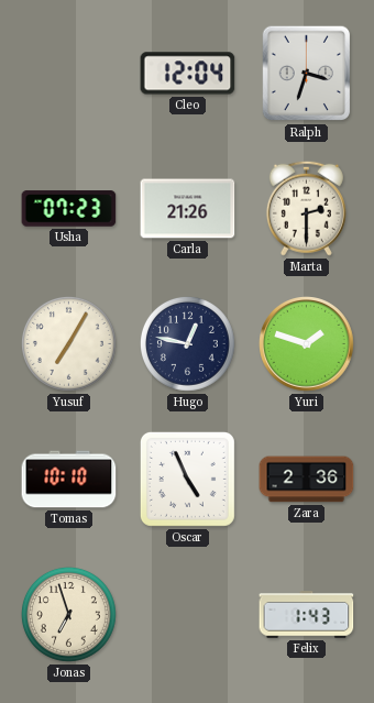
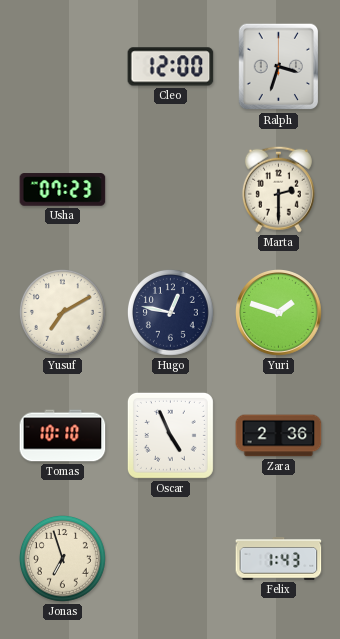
Cleo: 12:04 -> 12:00
Carla: 21:26 -> none
Yusuf: 7:05 -> 7:10
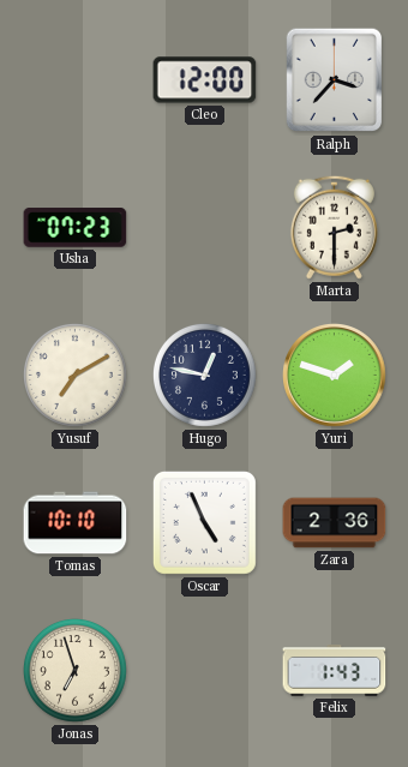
Ralph: 3:33 -> 3:37
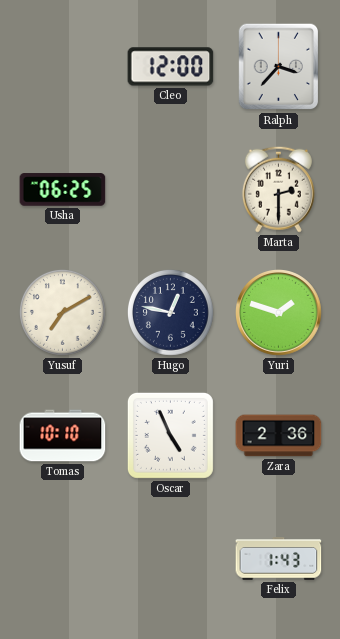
Usha: 07:23 -> 06:25
Jonas: 6:57 -> none
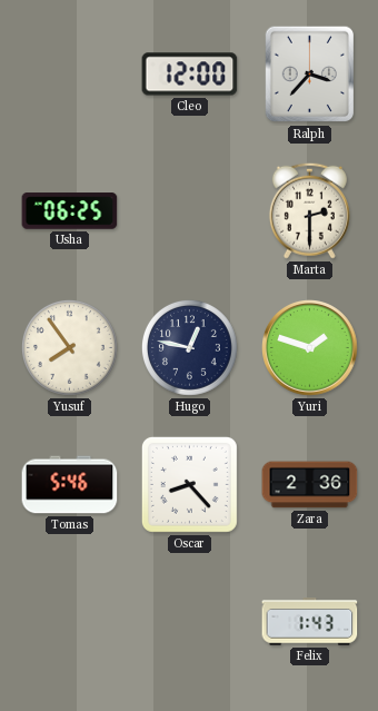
Yusuf: 7:10 -> 7:54
Tomas: 10:10 -> 5:46
Oscar: 4:56 -> 8:23
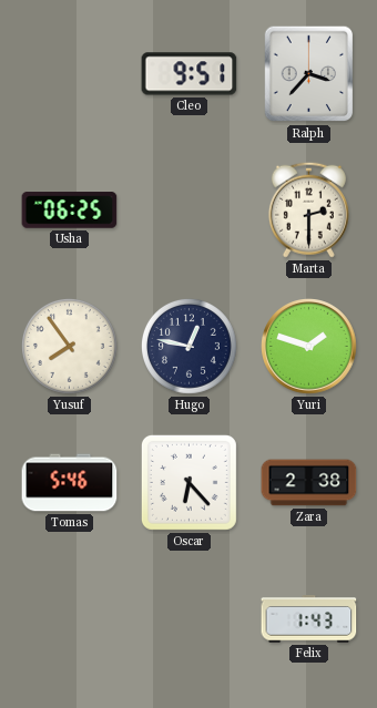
Cleo: 12:00 -> 9:51
Oscar: 8:23 -> 6:23
Zara: 2:36 -> 2:38
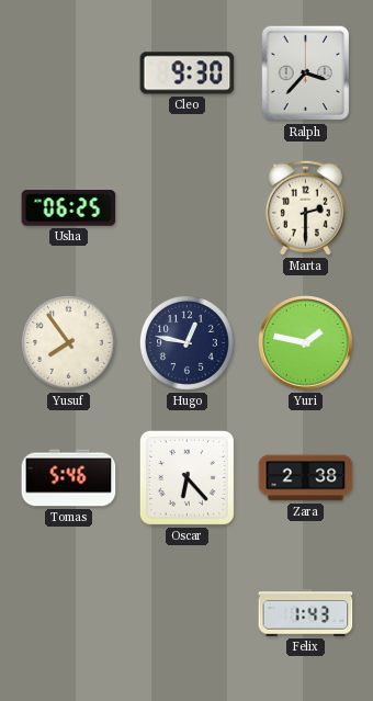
Cleo: 9:51 -> 9:30
Yuri: 1:48 -> 1:47
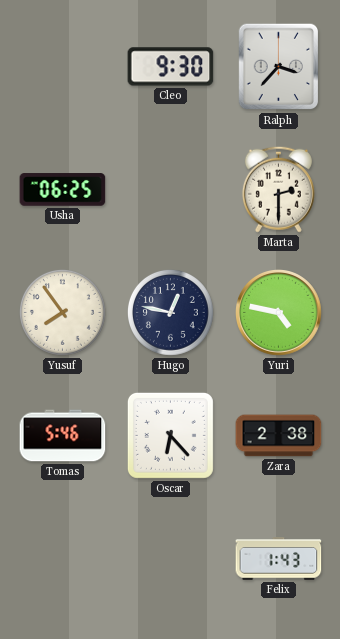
Yuri: 1:47 -> 4:47
